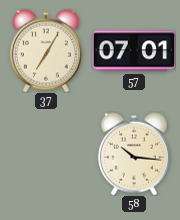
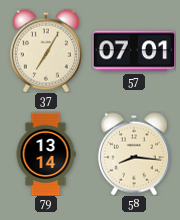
79: none -> 13:14
58: 10:16 -> 8:16
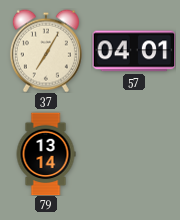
57: 07:01 -> 04:01
58: 8:16 -> none
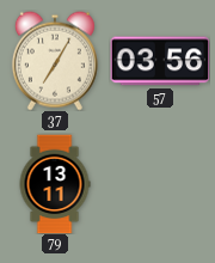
57: 04:01 -> 03:56
79: 13:14 -> 13:11
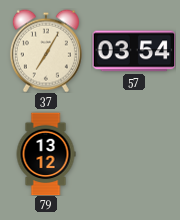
57: 03:56 -> 03:54
79: 13:11 -> 13:12
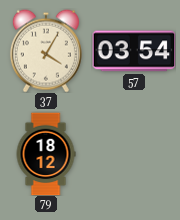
37: 7:05 -> 4:05
79: 13:12 -> 18:12
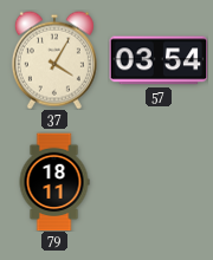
79: 18:12 -> 18:11
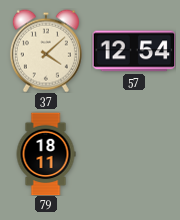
37: 4:05 -> 4:08
57: 03:54 -> 12:54
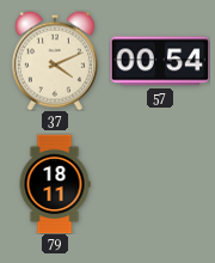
37: 4:08 -> 4:11
57: 12:54 -> 00:54
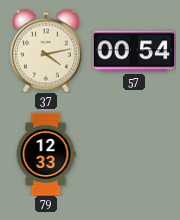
37: 4:11 -> 4:13
79: 18:11 -> 12:33
